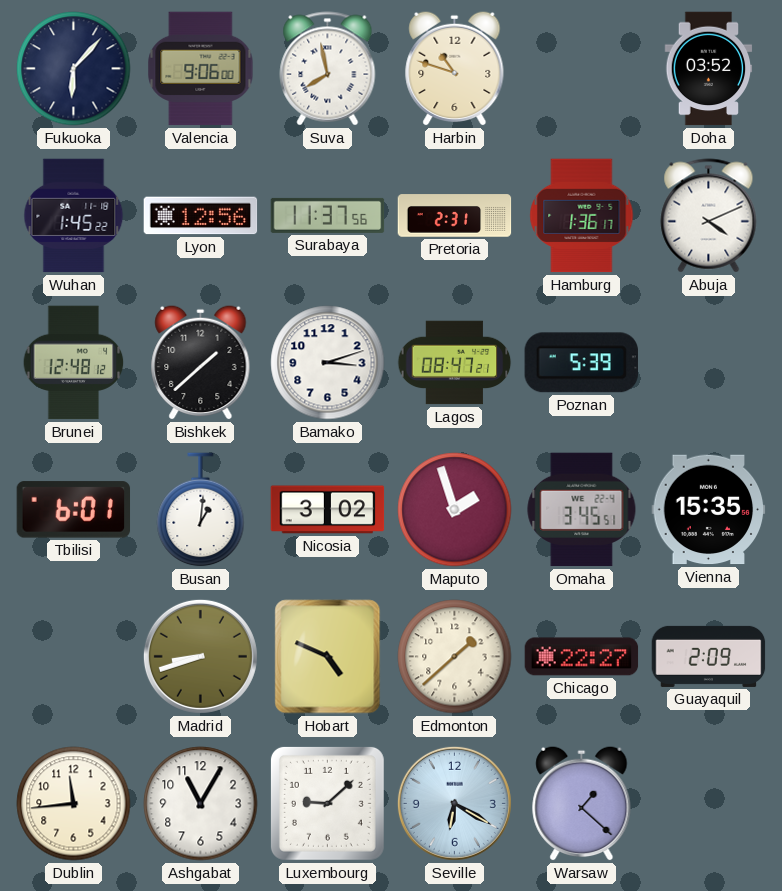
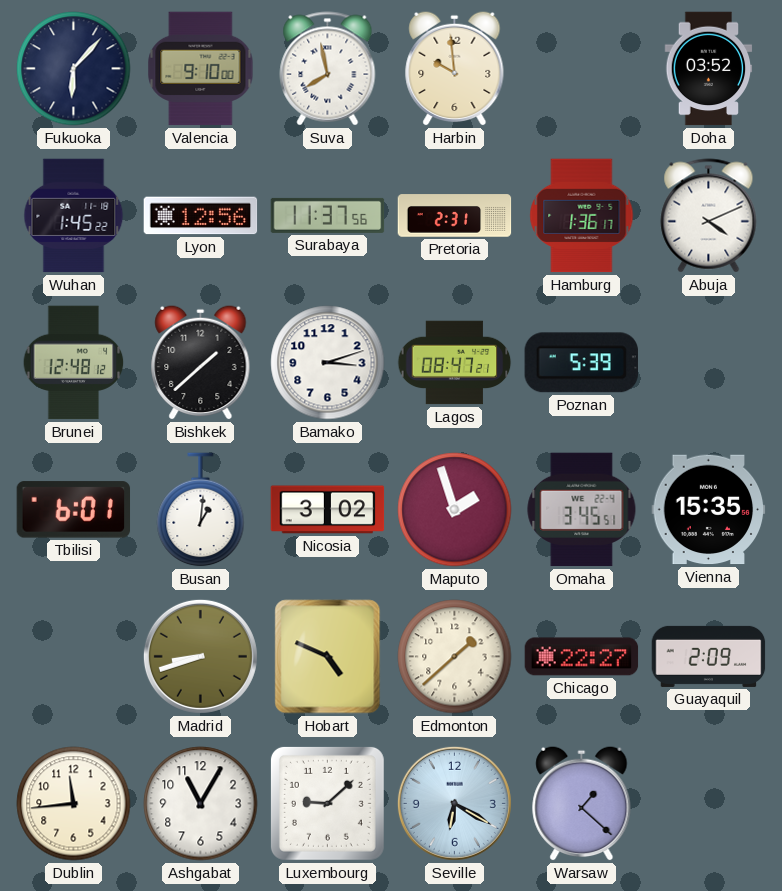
Valencia: 9:06 -> 9:10
Harbin: 10:48 -> 9:59
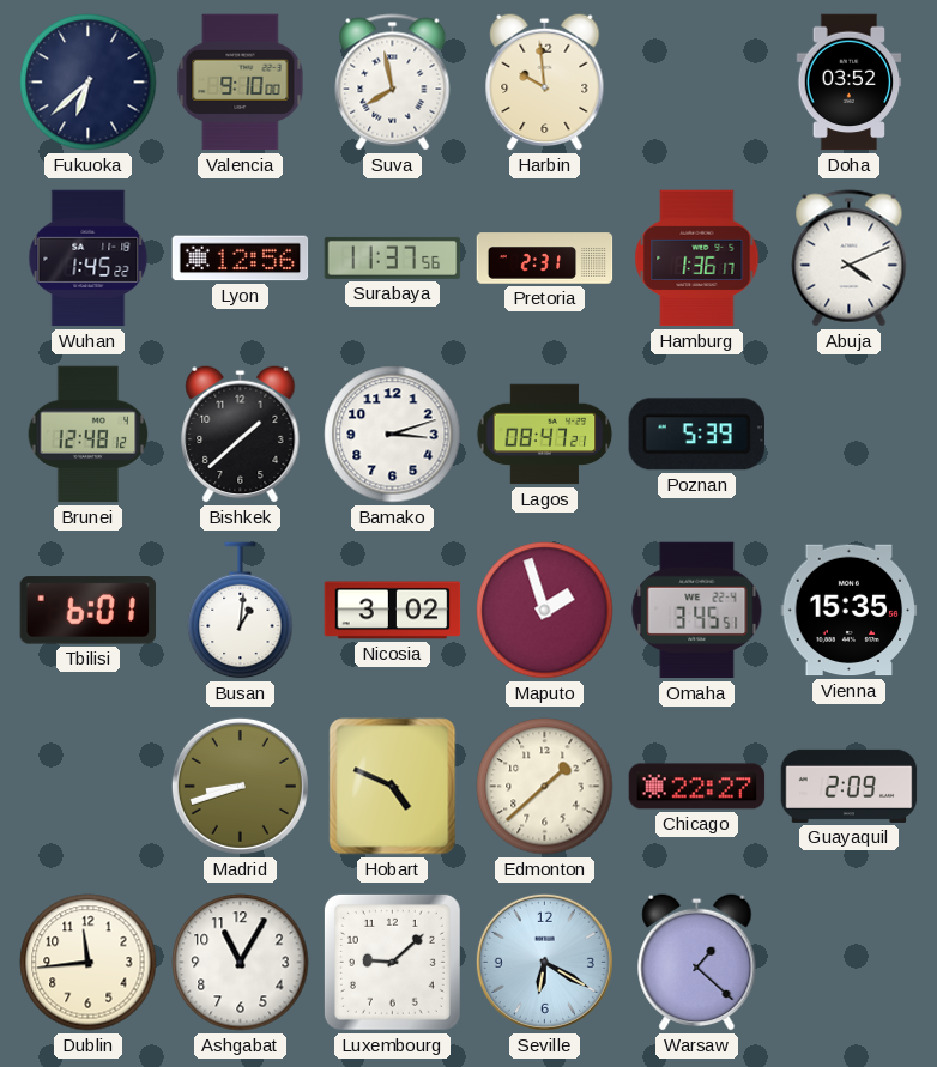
Fukuoka: 6:07 -> 6:38
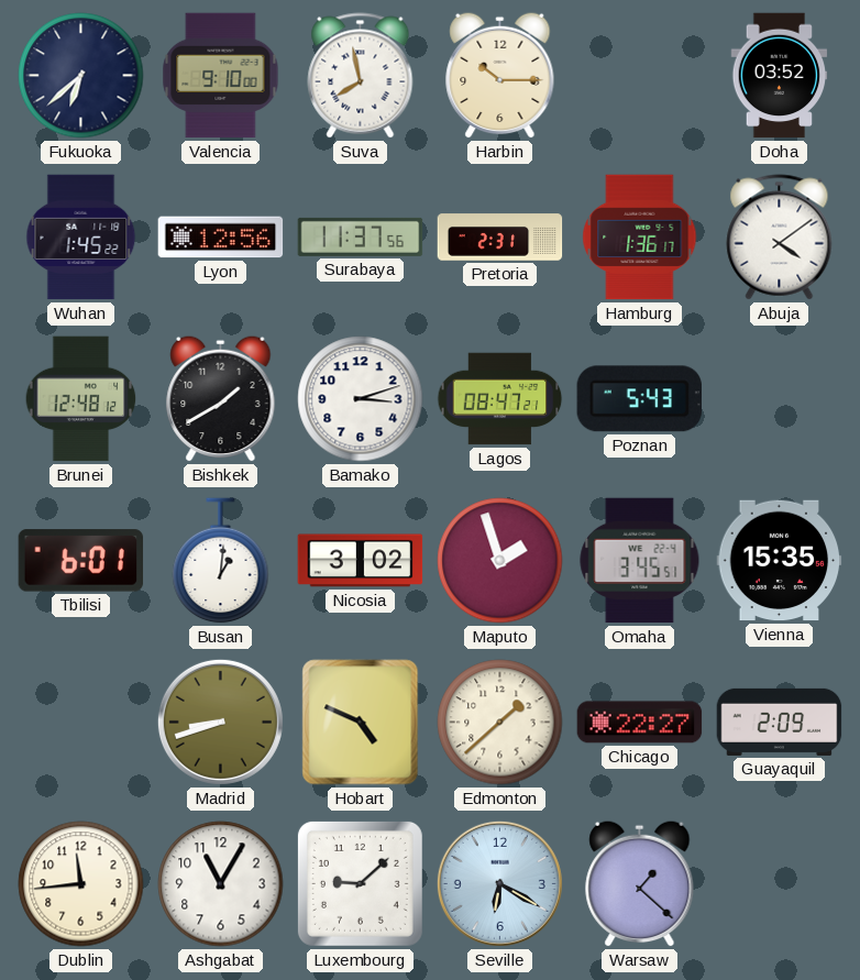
Harbin: 9:59 -> 10:15
Abuja: 4:11 -> 4:09
Bishkek: 1:38 -> 1:40
Poznan: 5:39 -> 5:43
